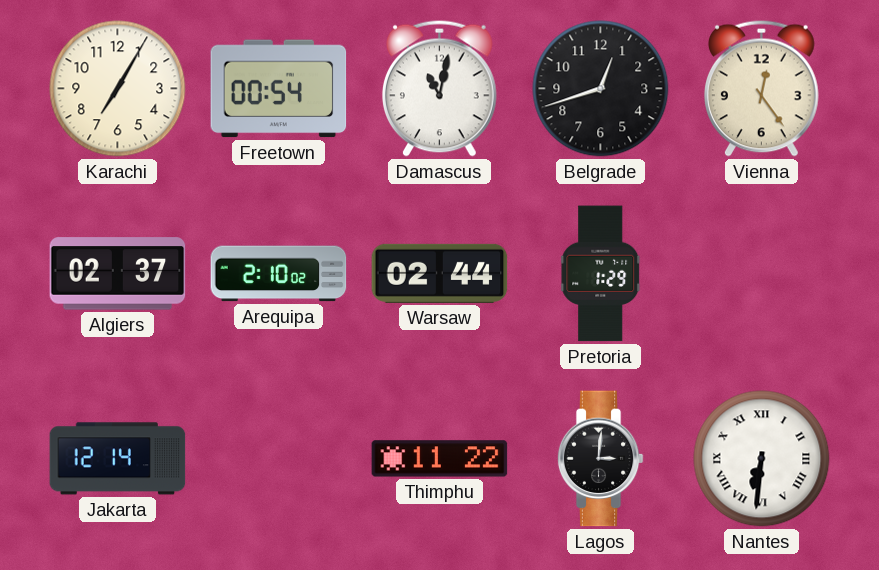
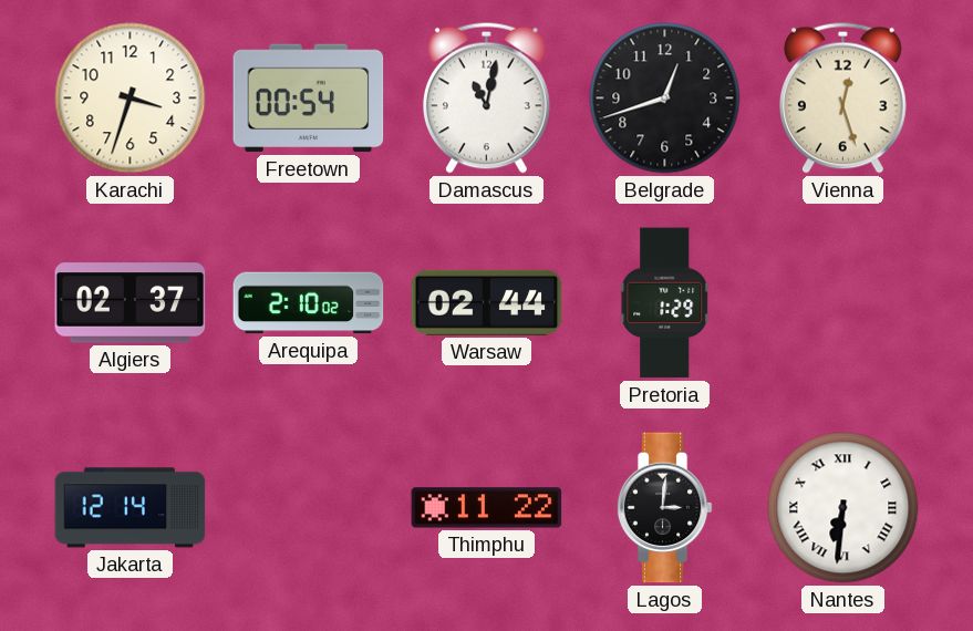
Karachi: 7:05 -> 3:33
Vienna: 12:24 -> 12:27
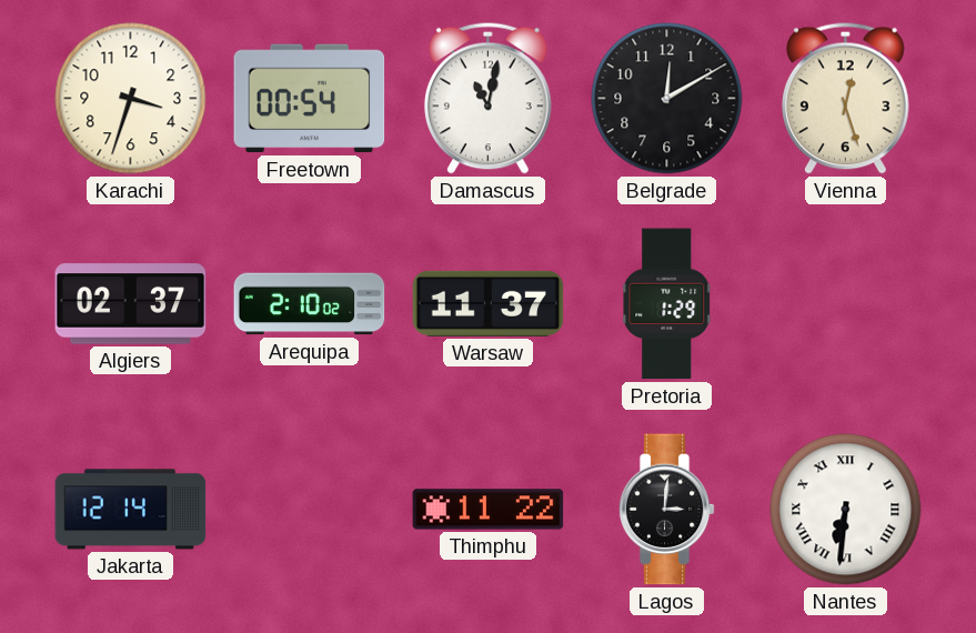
Belgrade: 12:42 -> 12:10
Warsaw: 02:44 -> 11:37
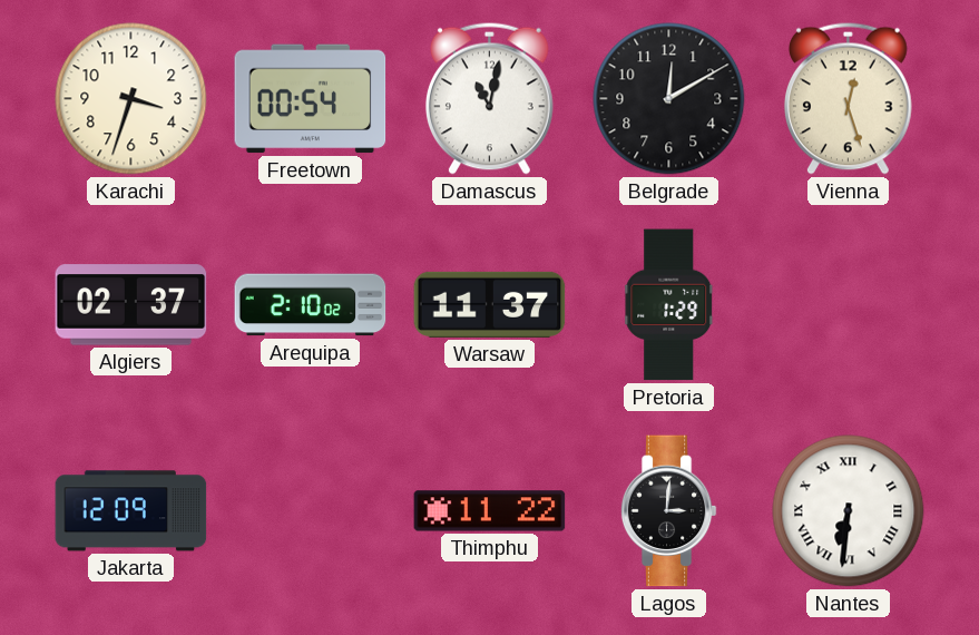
Jakarta: 12:14 -> 12:09
